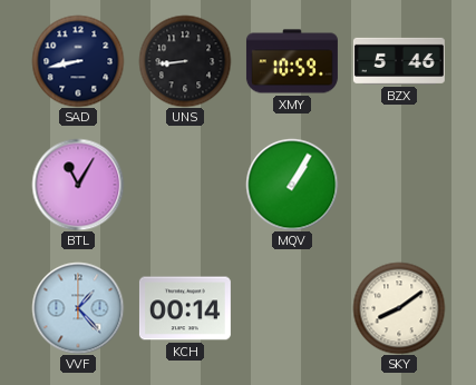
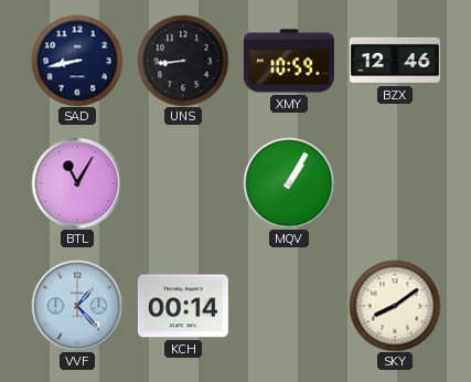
BZX: 5:46 -> 12:46
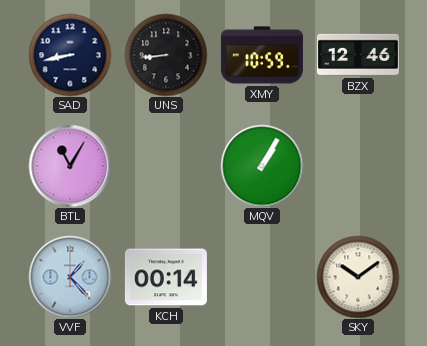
SKY: 8:09 -> 10:09
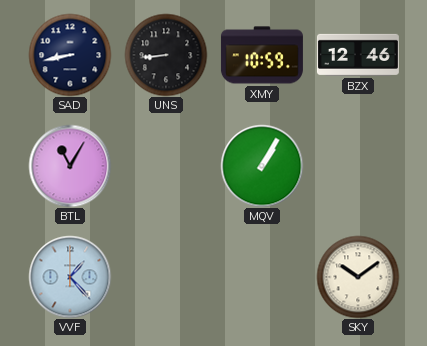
KCH: 00:14 -> none
